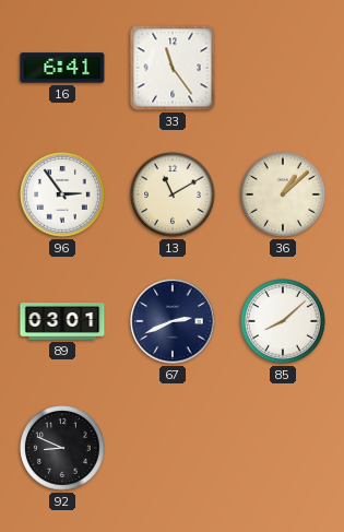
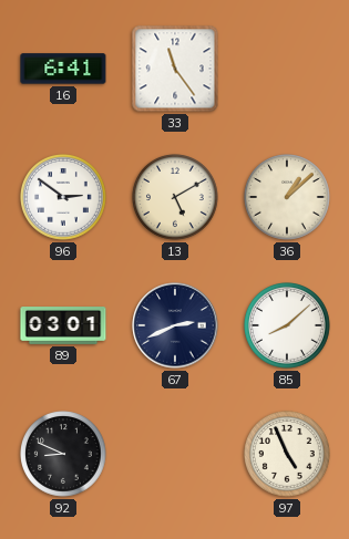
96: 2:54 -> 2:51
13: 11:10 -> 5:10
97: none -> 4:56
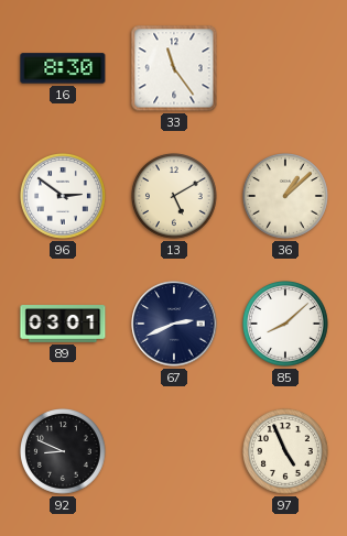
16: 6:41 -> 8:30
